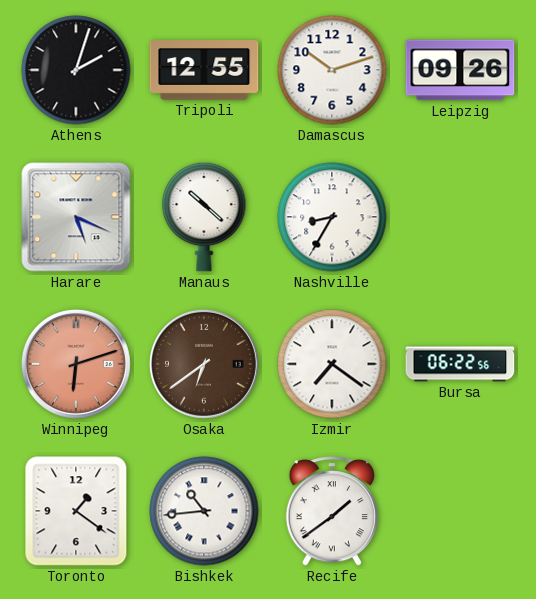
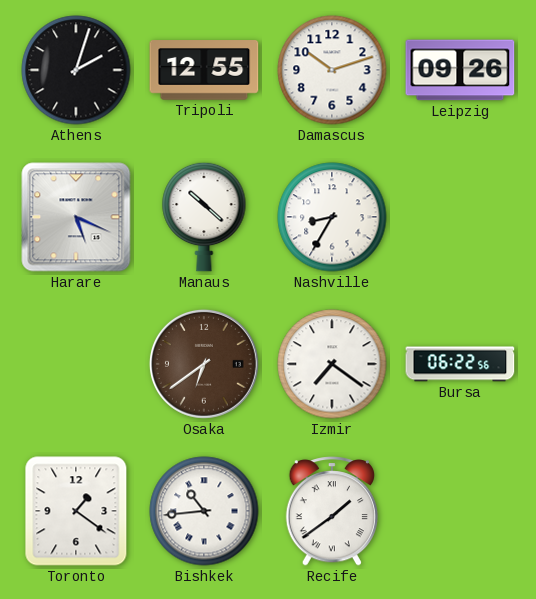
Winnipeg: 6:12 -> none
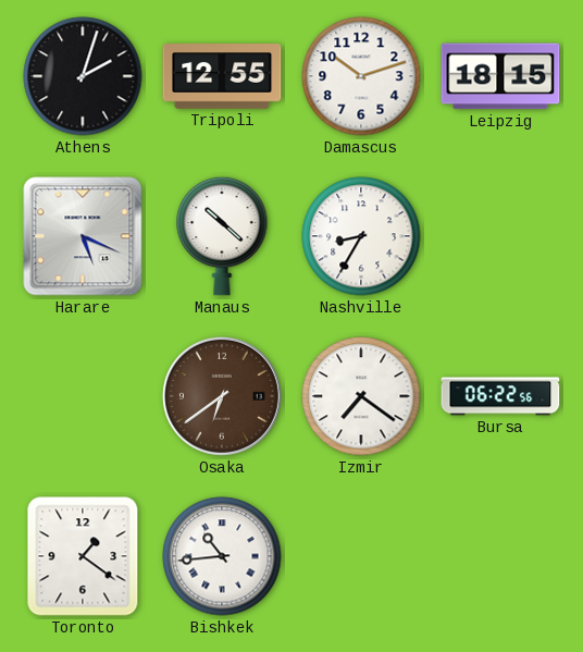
Leipzig: 09:26 -> 18:15
Recife: 1:39 -> none
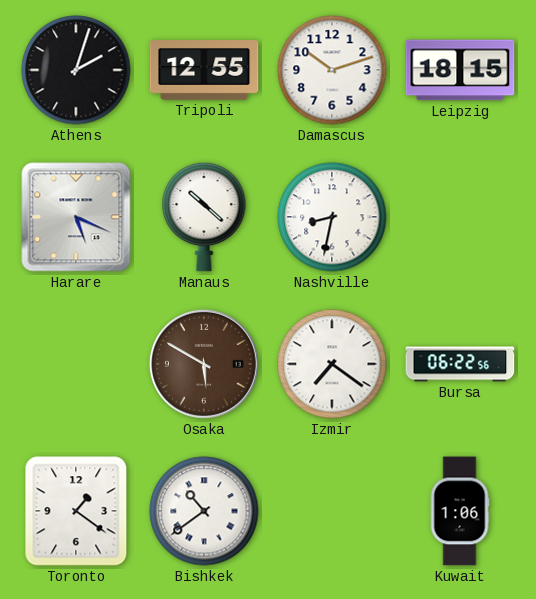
Nashville: 8:35 -> 8:32
Osaka: 6:39 -> 5:50
Bishkek: 10:44 -> 10:39
Kuwait: none -> 1:06
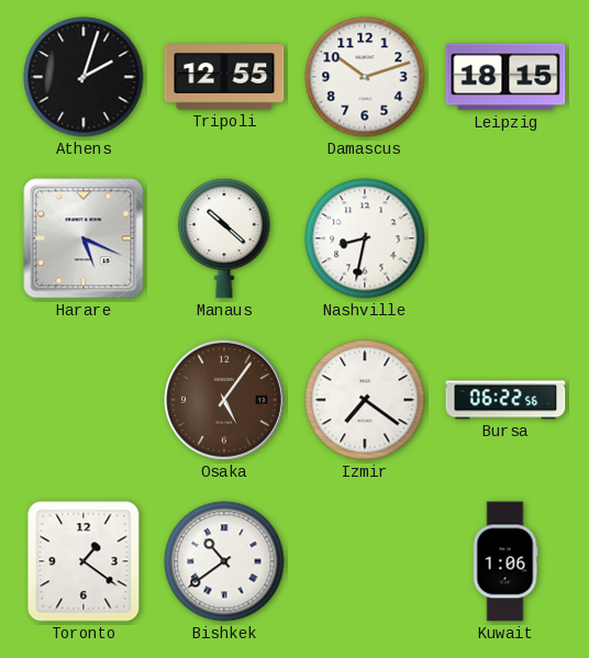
Osaka: 5:50 -> 5:06
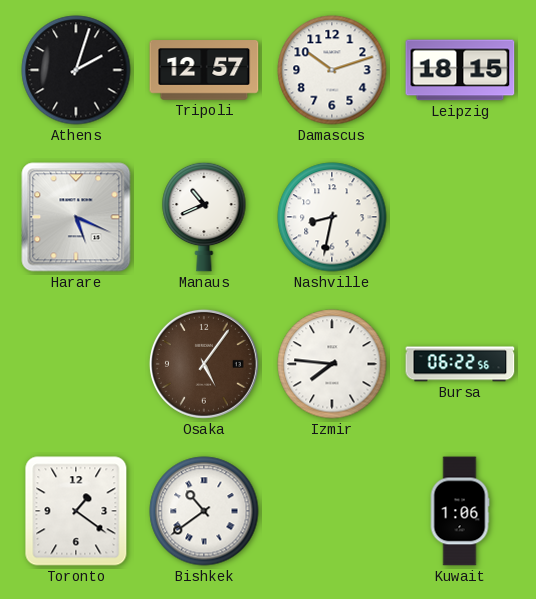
Tripoli: 12:55 -> 12:57
Manaus: 10:22 -> 10:41
Izmir: 7:21 -> 7:46
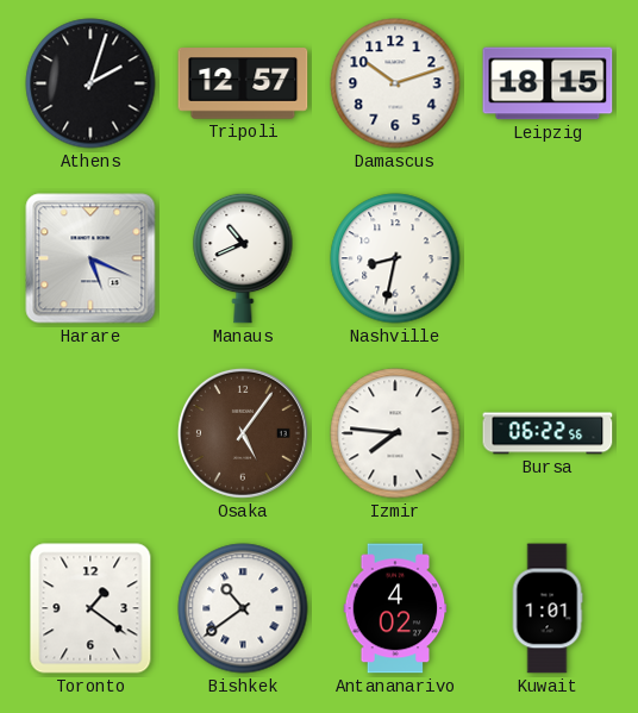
Antananarivo: none -> 4:02
Kuwait: 1:06 -> 1:01
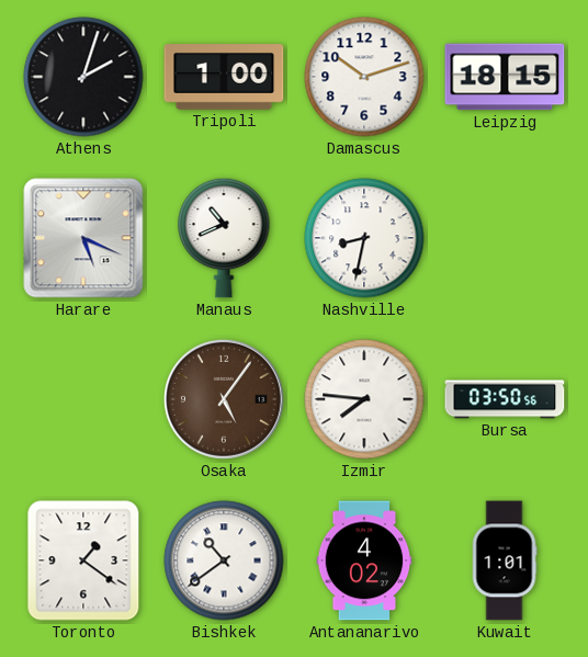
Tripoli: 12:57 -> 1:00
Bursa: 06:22 -> 03:50
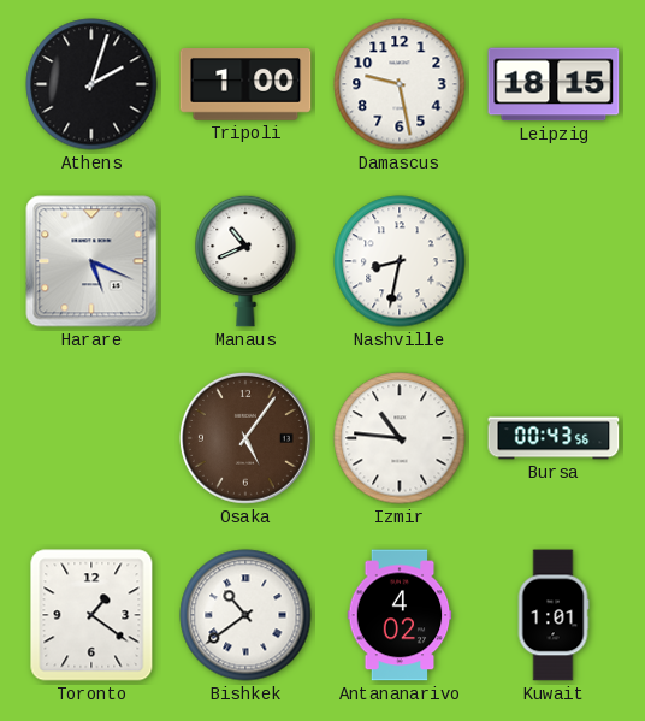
Damascus: 10:12 -> 9:28
Izmir: 7:46 -> 10:46
Bursa: 03:50 -> 00:43
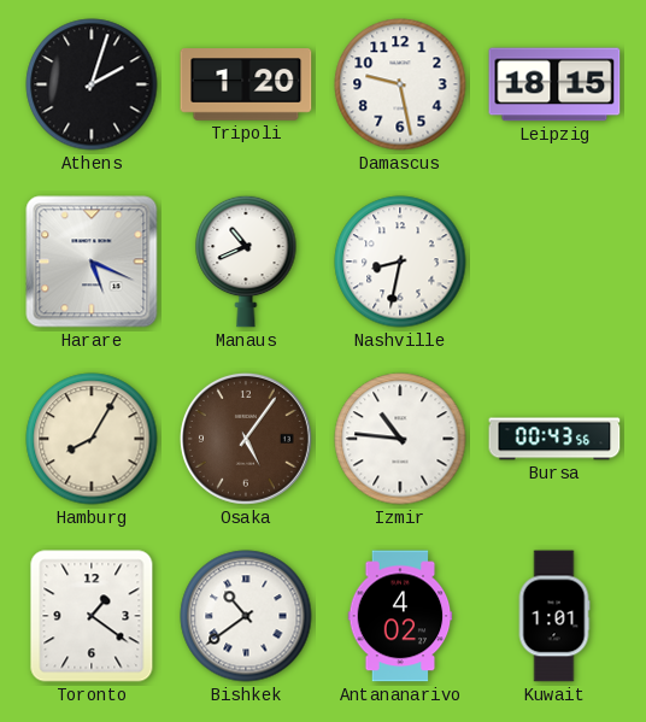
Tripoli: 1:00 -> 1:20
Hamburg: none -> 8:05
